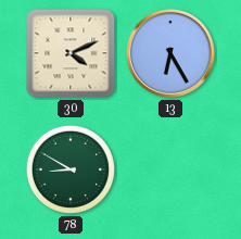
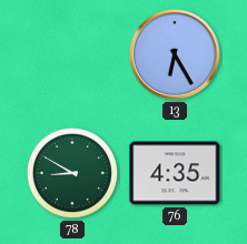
30: 4:11 -> none
76: none -> 4:35
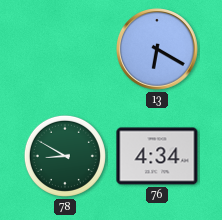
13: 6:25 -> 6:20
76: 4:35 -> 4:34
